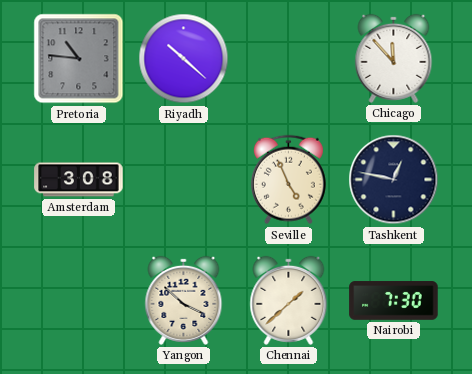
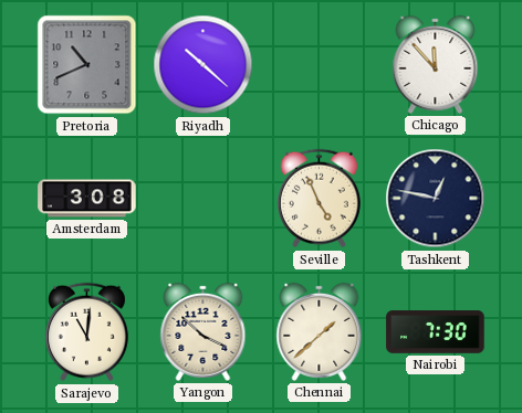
Pretoria: 10:46 -> 10:41
Sarajevo: none -> 11:01
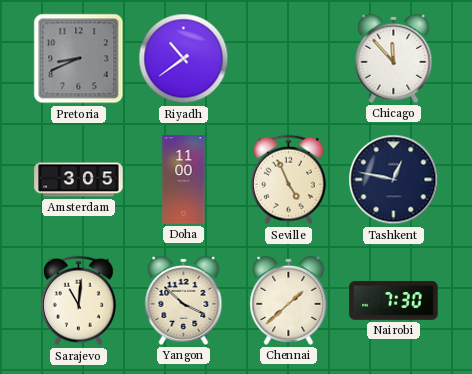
Pretoria: 10:41 -> 8:41
Riyadh: 10:22 -> 10:39
Amsterdam: 3:08 -> 3:05
Doha: none -> 11:00
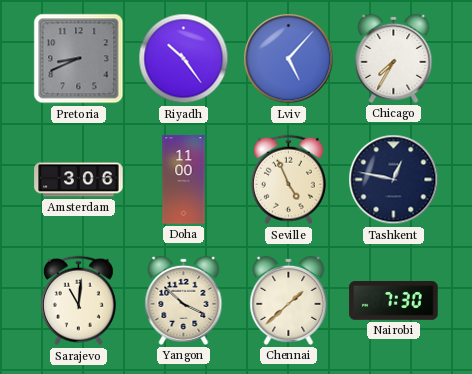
Riyadh: 10:39 -> 10:24
Lviv: none -> 5:07
Chicago: 11:53 -> 7:35
Amsterdam: 3:05 -> 3:06
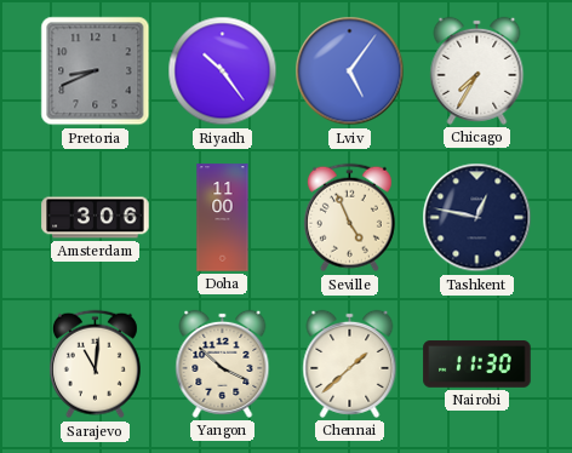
Lviv: 5:07 -> 5:06
Nairobi: 7:30 -> 11:30
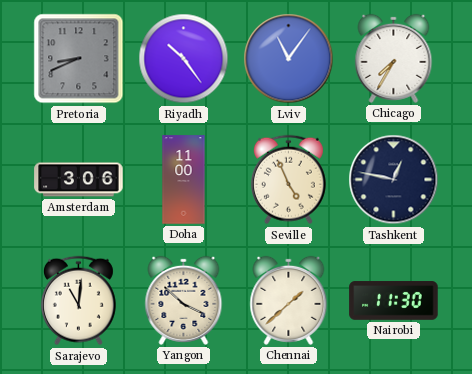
Lviv: 5:06 -> 11:06
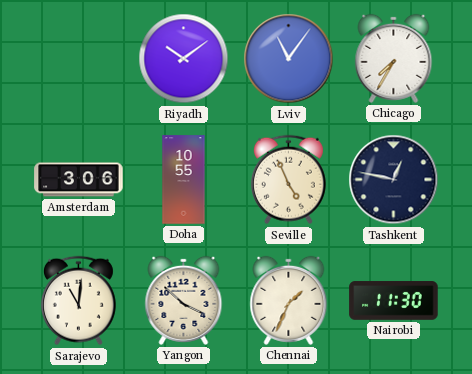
Pretoria: 8:41 -> none
Riyadh: 10:24 -> 10:09
Doha: 11:00 -> 10:55
Chennai: 1:38 -> 1:34
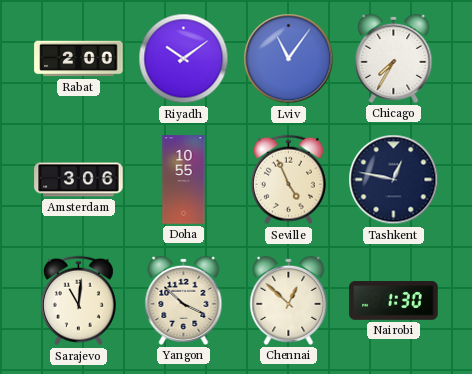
Rabat: none -> 2:00
Chennai: 1:34 -> 12:52
Nairobi: 11:30 -> 1:30
